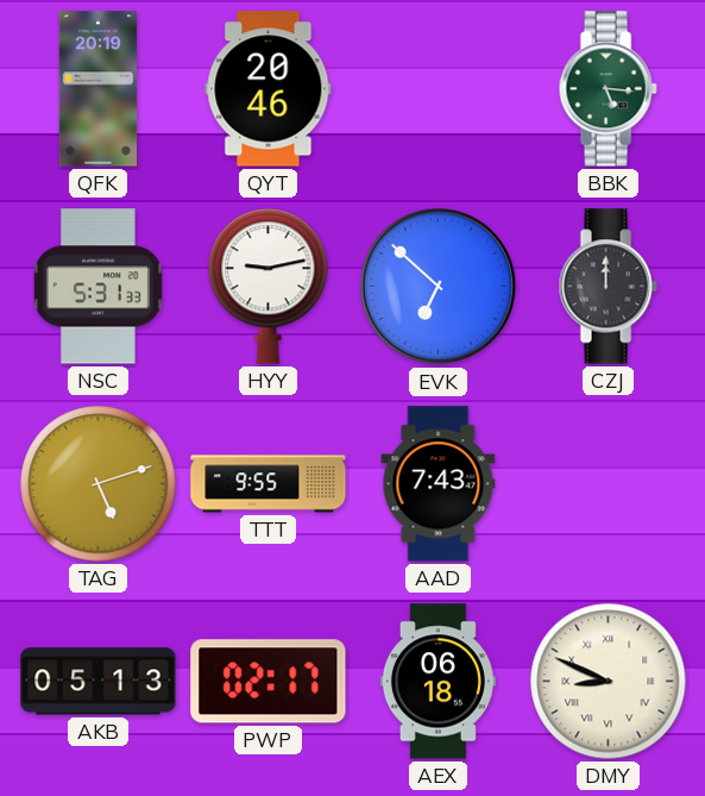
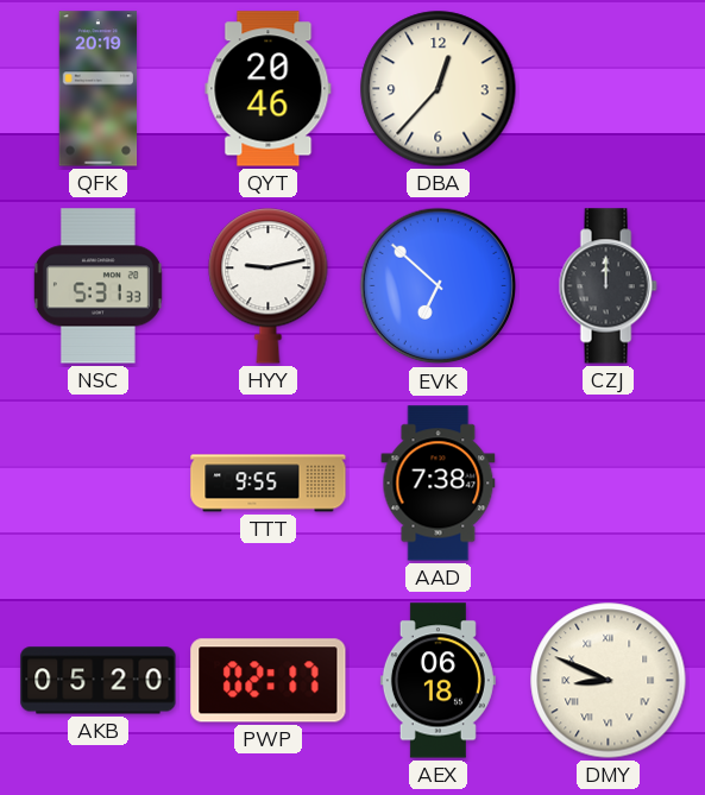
DBA: none -> 12:37
BBK: 5:16 -> none
TAG: 5:12 -> none
AAD: 7:43 -> 7:38
AKB: 05:13 -> 05:20
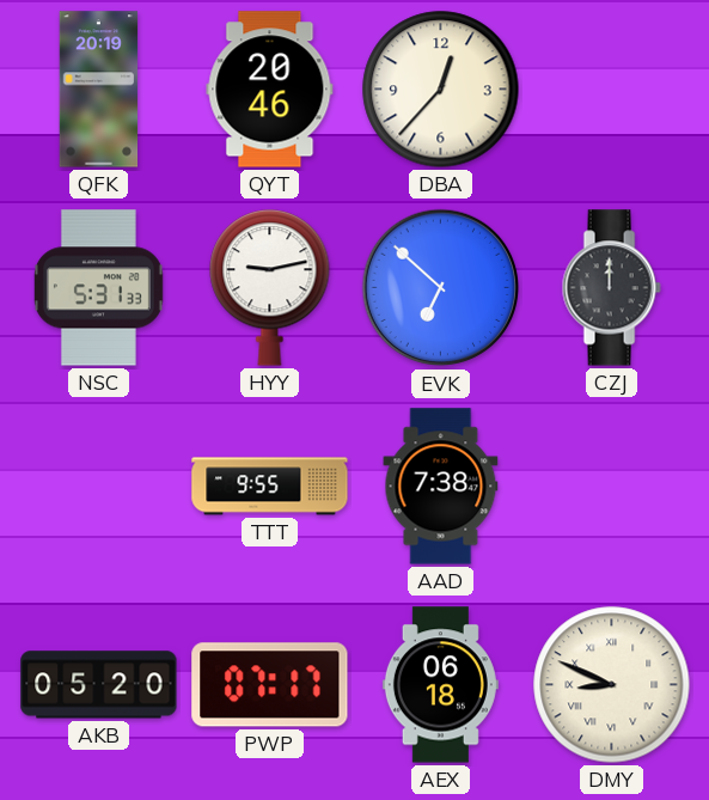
PWP: 02:17 -> 07:17
